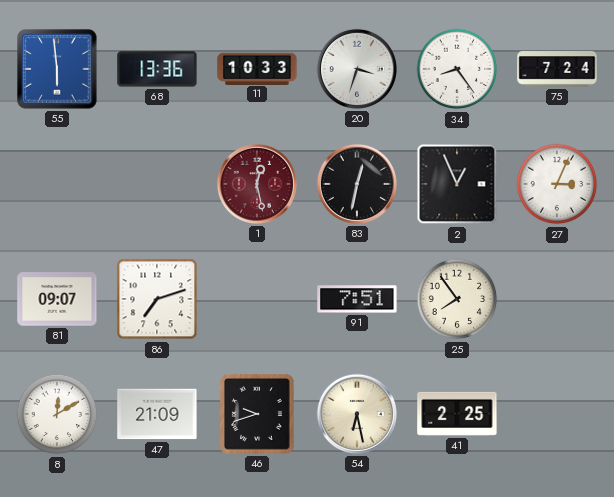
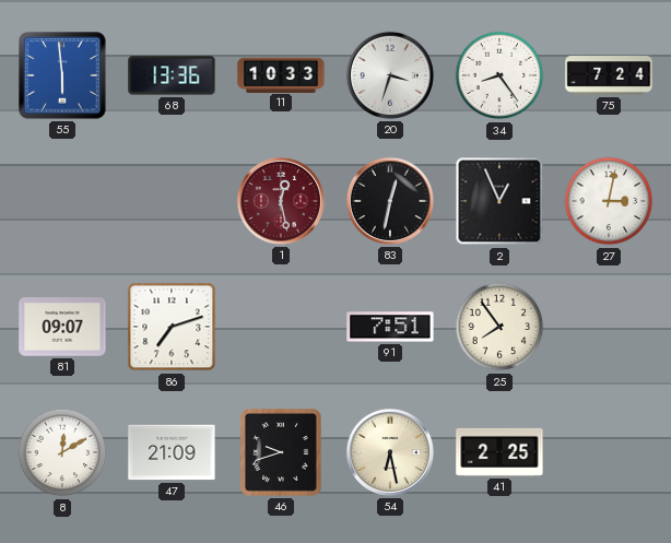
27: 3:04 -> 3:02
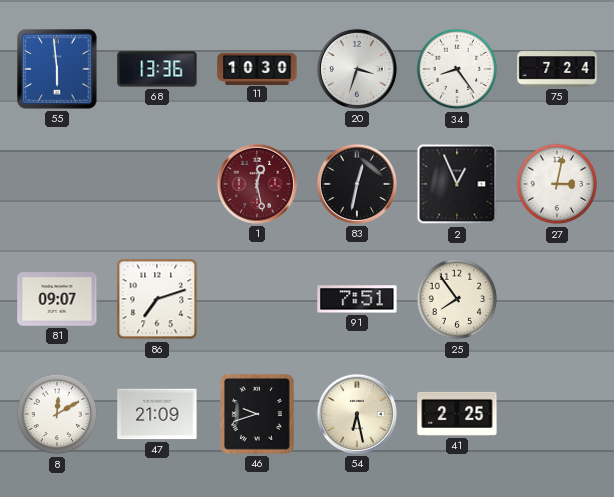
11: 10:33 -> 10:30
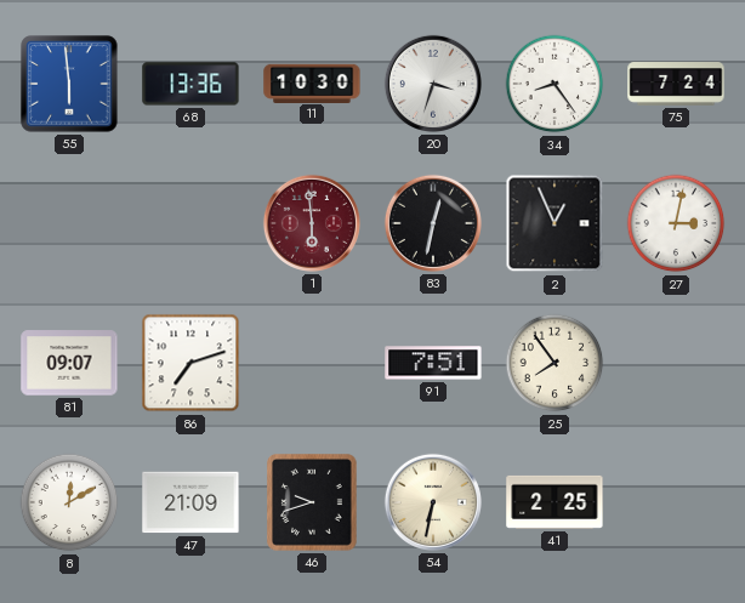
1: 12:28 -> 5:59
54: 6:28 -> 6:32
